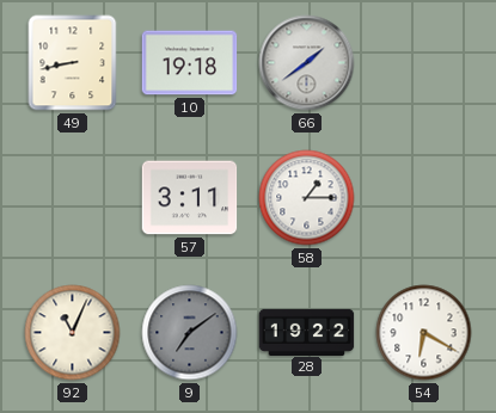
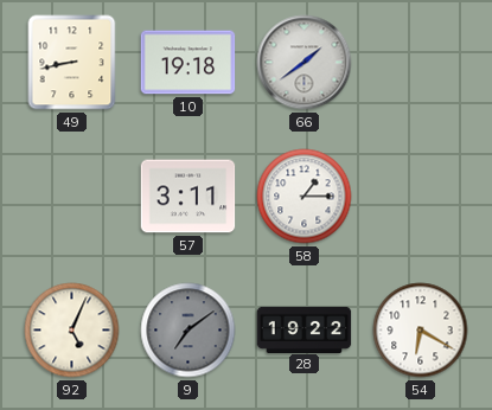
92: 11:04 -> 5:04
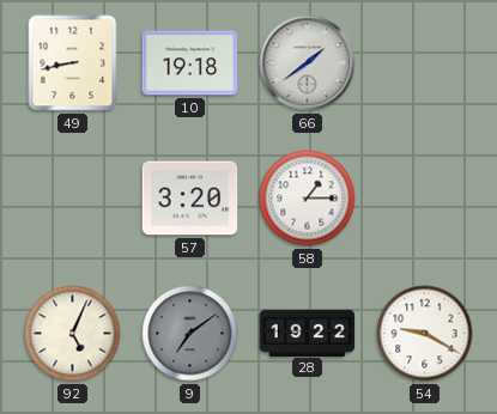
57: 3:11 -> 3:20
54: 6:20 -> 9:20
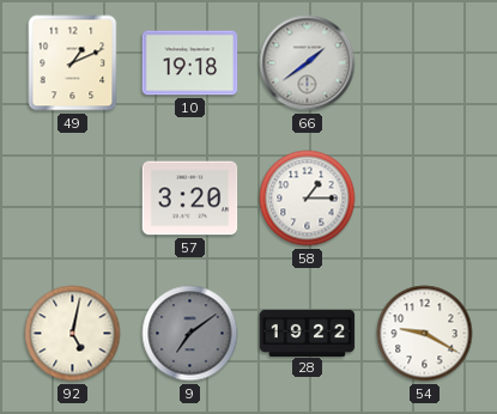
49: 8:43 -> 1:11
92: 5:04 -> 5:02
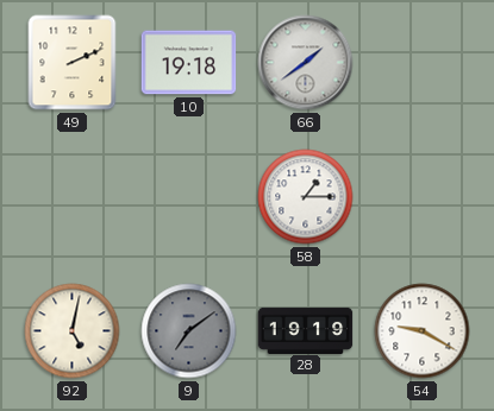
49: 1:11 -> 2:11
57: 3:20 -> none
28: 19:22 -> 19:19
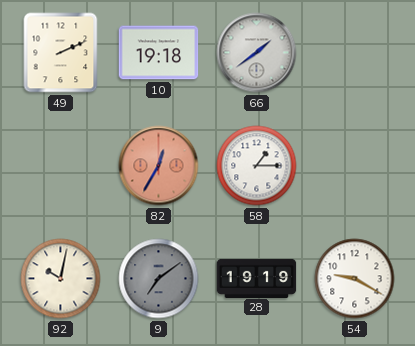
82: none -> 12:35
92: 5:02 -> 10:02
